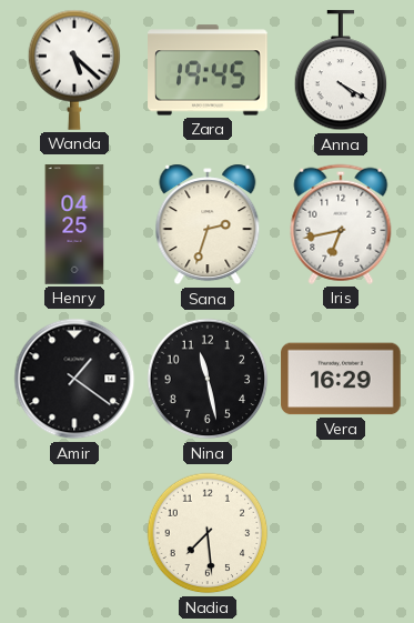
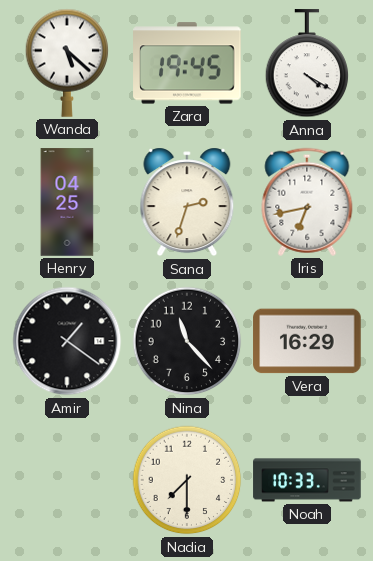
Nina: 11:28 -> 11:23
Nadia: 7:29 -> 7:30
Noah: none -> 10:33
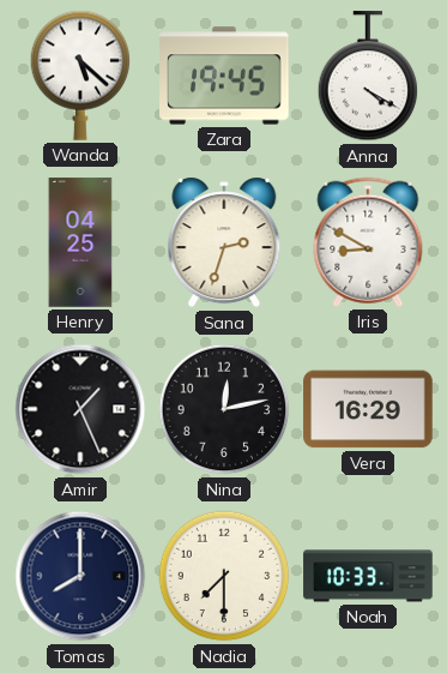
Iris: 6:43 -> 8:50
Amir: 1:21 -> 1:26
Nina: 11:23 -> 12:13
Tomas: none -> 8:00
